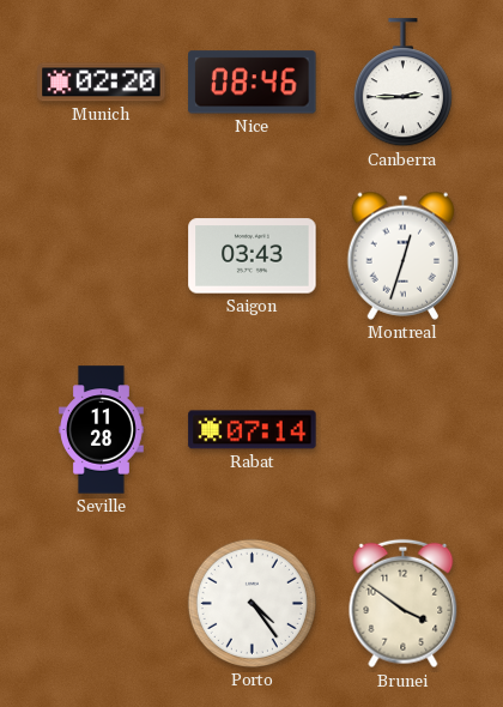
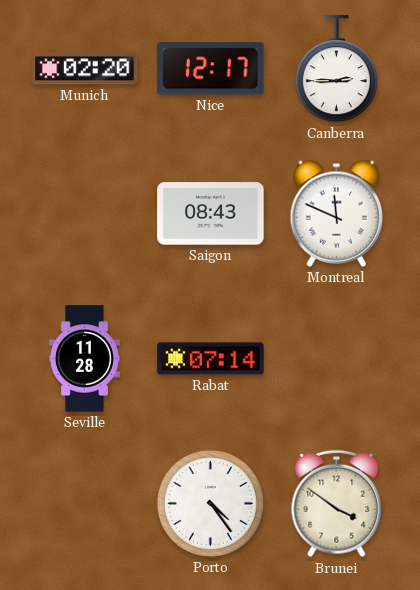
Nice: 08:46 -> 12:17
Saigon: 03:43 -> 08:43
Montreal: 12:33 -> 11:49
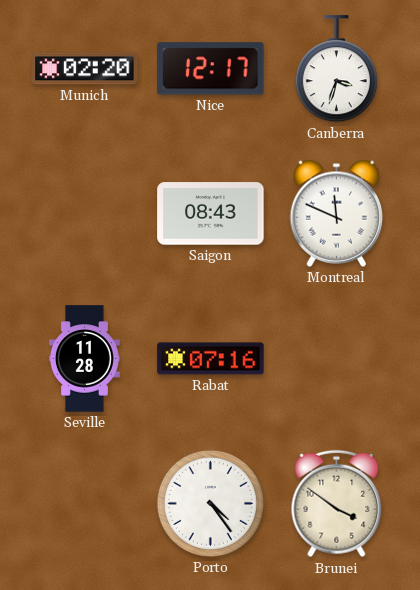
Canberra: 2:45 -> 3:33
Rabat: 07:14 -> 07:16
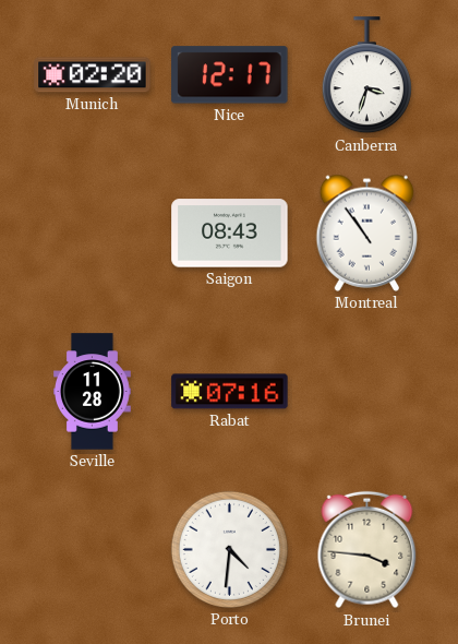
Montreal: 11:49 -> 10:54
Porto: 4:24 -> 4:31
Brunei: 3:51 -> 3:46
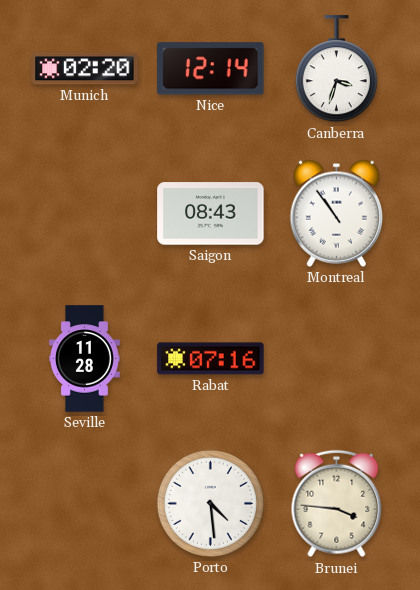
Nice: 12:17 -> 12:14
Porto: 4:31 -> 4:29
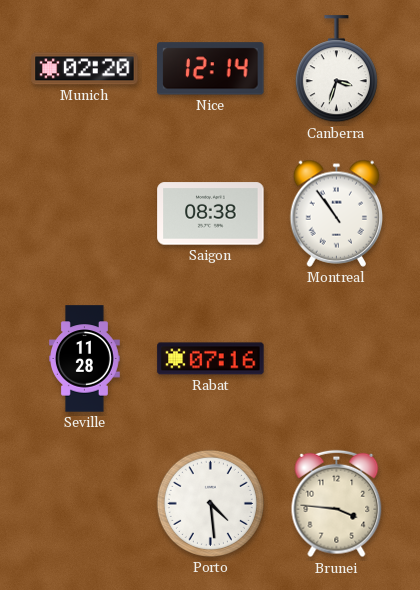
Saigon: 08:43 -> 08:38
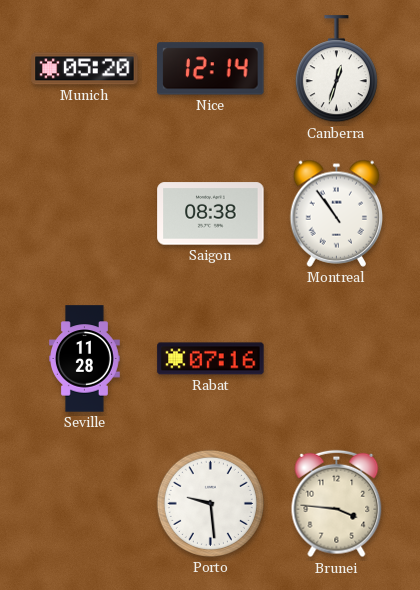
Munich: 02:20 -> 05:20
Canberra: 3:33 -> 12:33
Porto: 4:29 -> 9:29
